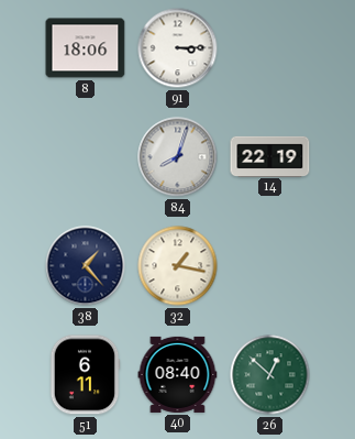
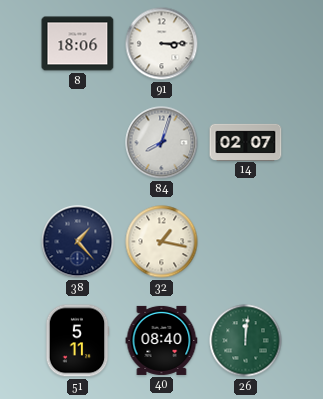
14: 22:19 -> 02:07
51: 6:11 -> 5:11
26: 12:52 -> 12:01
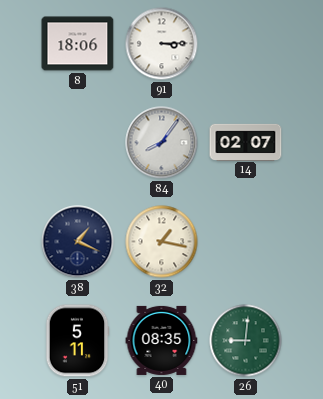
84: 8:03 -> 8:06
38: 1:23 -> 1:19
40: 08:40 -> 08:35
26: 12:01 -> 9:01
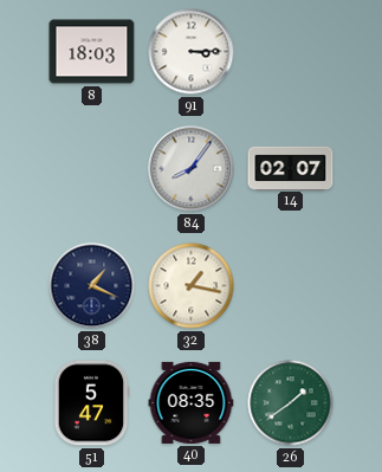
8: 18:06 -> 18:03
51: 5:11 -> 5:47
26: 9:01 -> 1:39
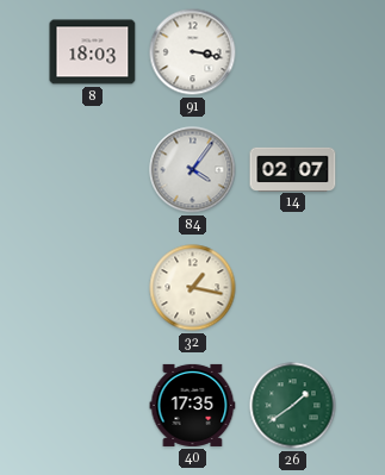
91: 3:15 -> 3:17
84: 8:06 -> 4:06
38: 1:19 -> none
51: 5:47 -> none
40: 08:35 -> 17:35
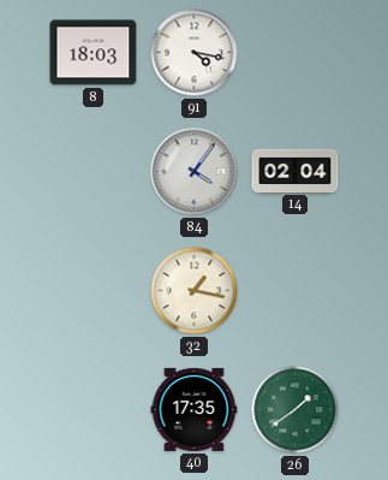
91: 3:17 -> 4:17
14: 02:07 -> 02:04
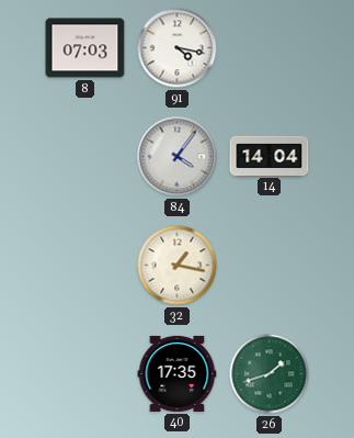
8: 18:03 -> 07:03
14: 02:04 -> 14:04
26: 1:39 -> 1:42
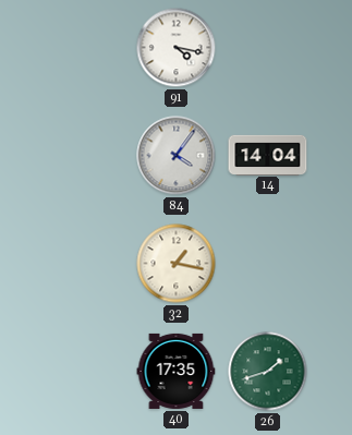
8: 07:03 -> none
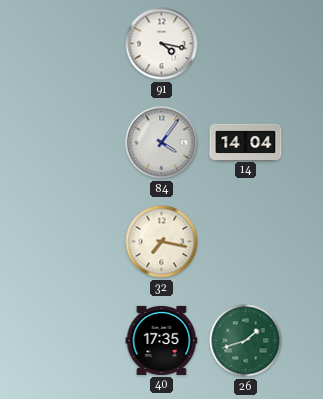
32: 1:17 -> 7:17
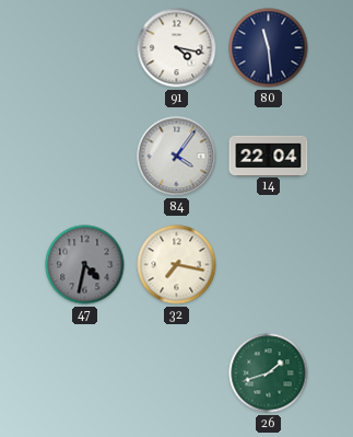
80: none -> 11:29
14: 14:04 -> 22:04
47: none -> 4:32
40: 17:35 -> none
